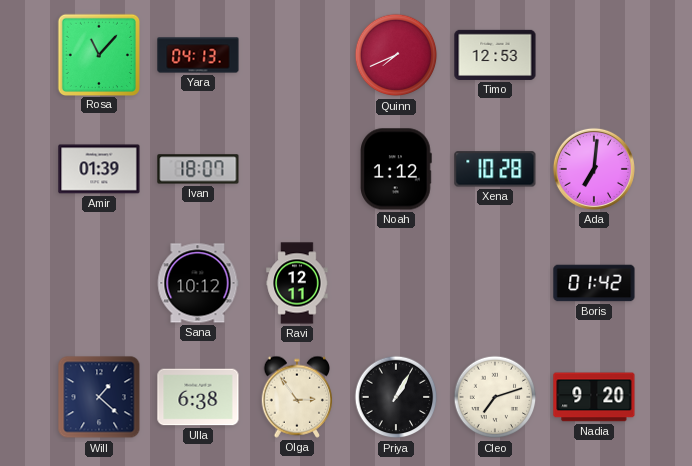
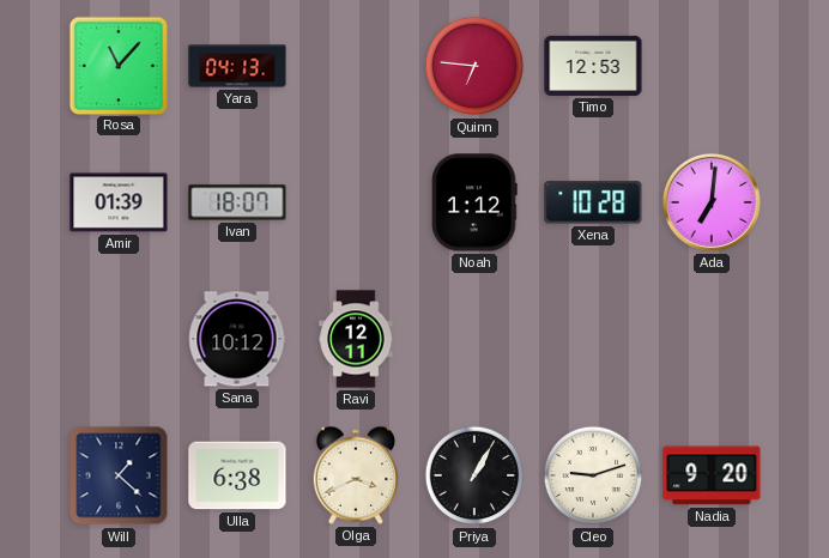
Quinn: 7:41 -> 6:46
Boris: 01:42 -> none
Olga: 2:54 -> 3:41
Cleo: 7:12 -> 9:12
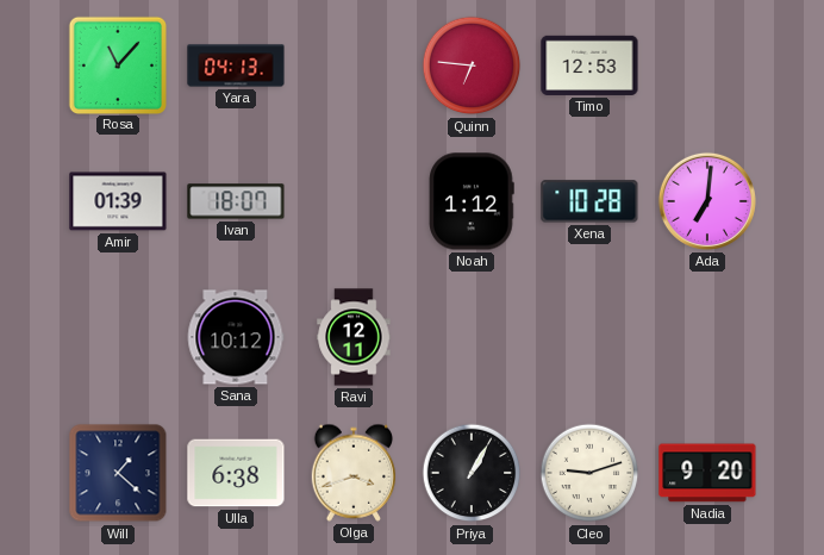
Olga: 3:41 -> 3:42
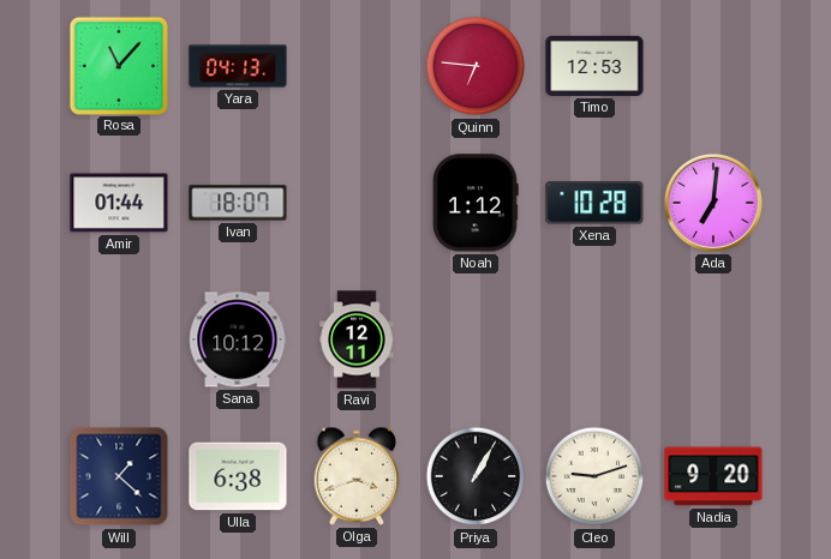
Amir: 01:39 -> 01:44
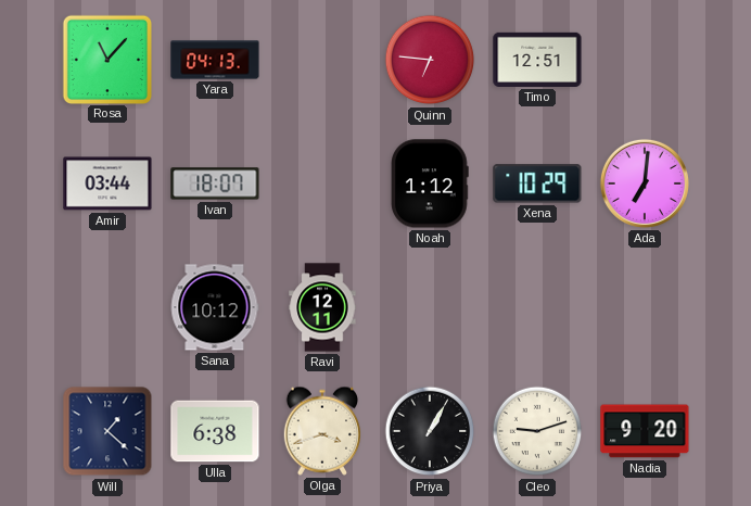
Timo: 12:53 -> 12:51
Amir: 01:44 -> 03:44
Xena: 10:28 -> 10:29
